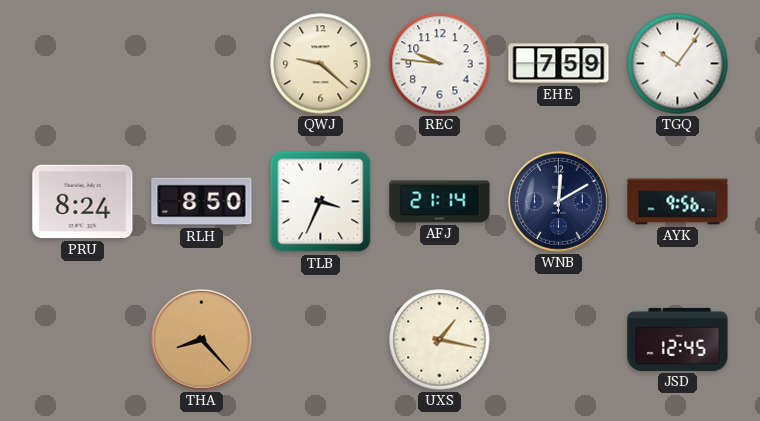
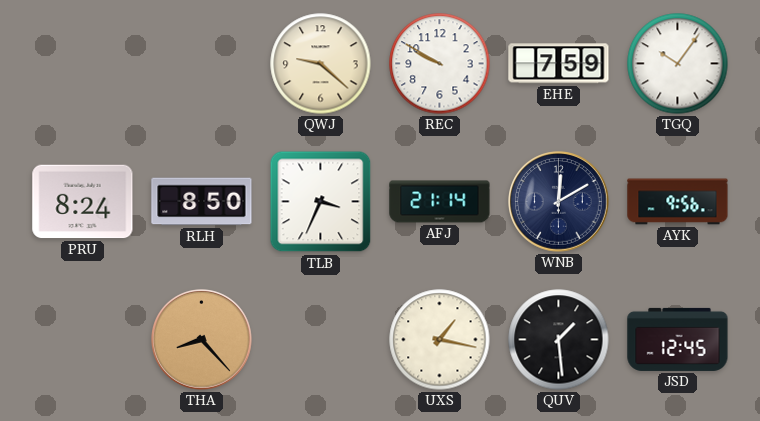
REC: 9:46 -> 9:50
QUV: none -> 1:29
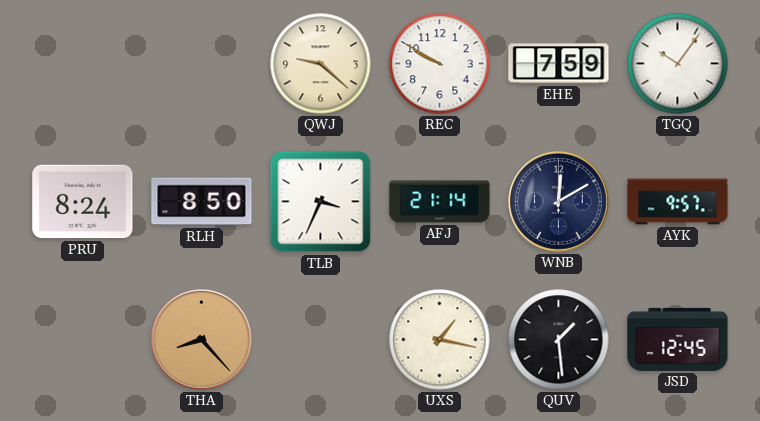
AYK: 9:56 -> 9:57
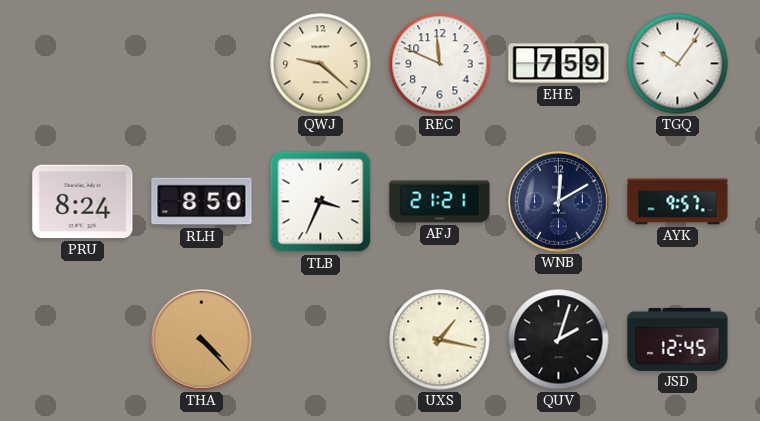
REC: 9:50 -> 11:49
AFJ: 21:14 -> 21:21
THA: 8:23 -> 4:23
QUV: 1:29 -> 2:03
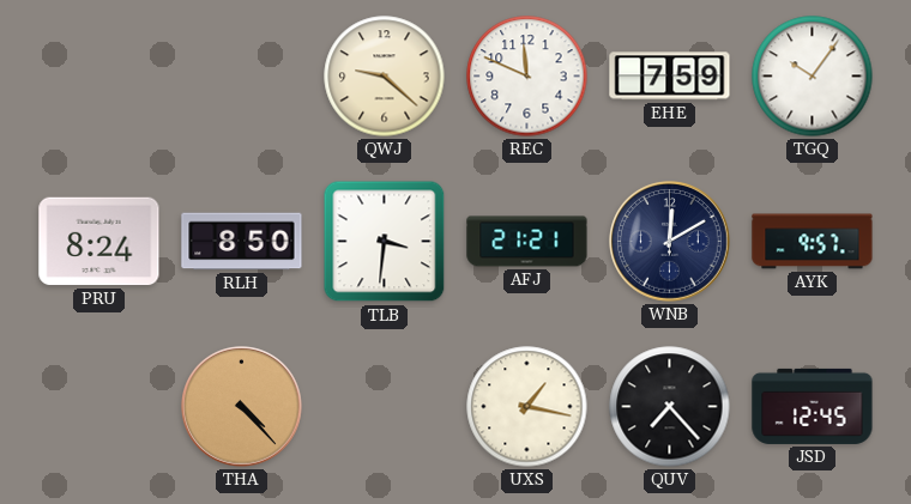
TLB: 3:34 -> 3:31
QUV: 2:03 -> 7:23
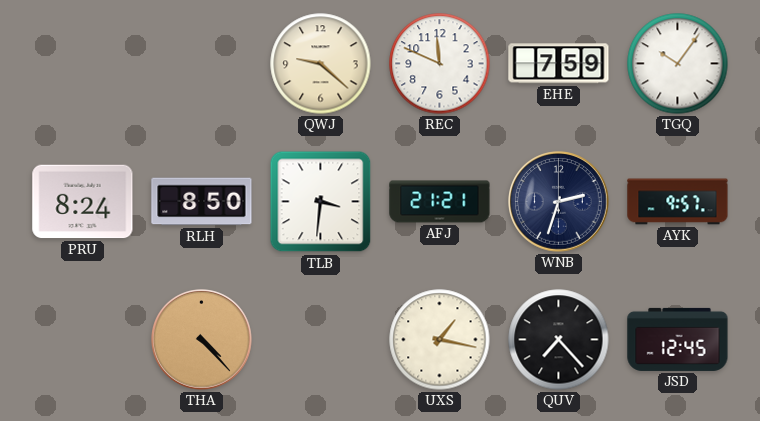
WNB: 12:10 -> 2:33
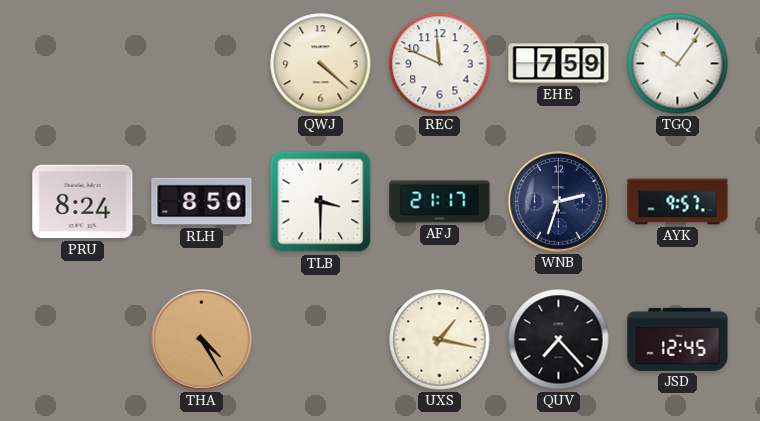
QWJ: 9:22 -> 4:22
TLB: 3:31 -> 3:30
AFJ: 21:21 -> 21:17
THA: 4:23 -> 4:25
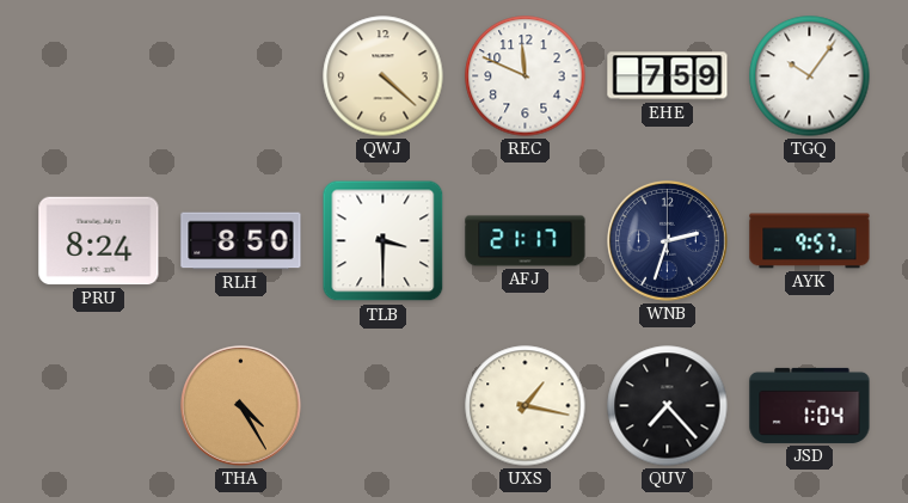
JSD: 12:45 -> 1:04
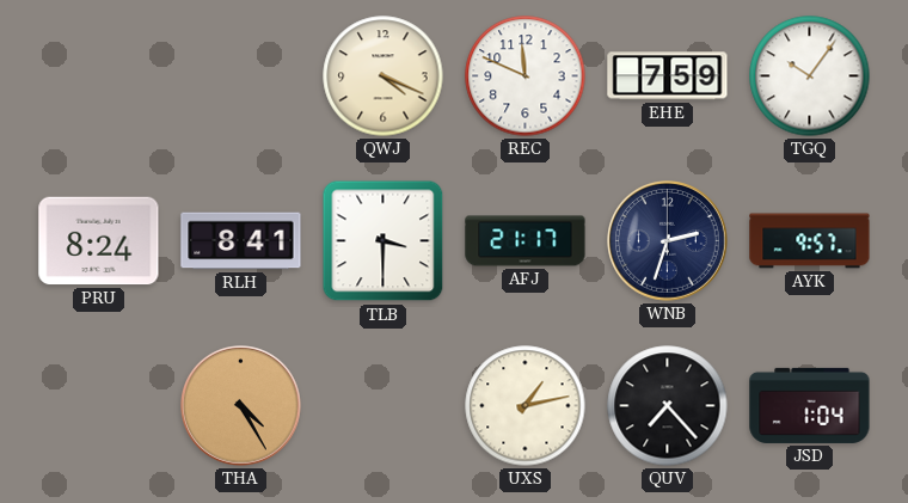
QWJ: 4:22 -> 4:19
RLH: 8:50 -> 8:41
UXS: 1:17 -> 1:13
